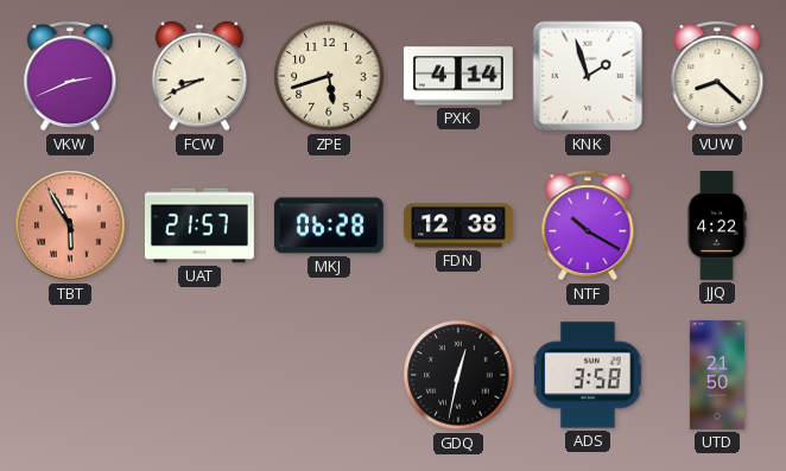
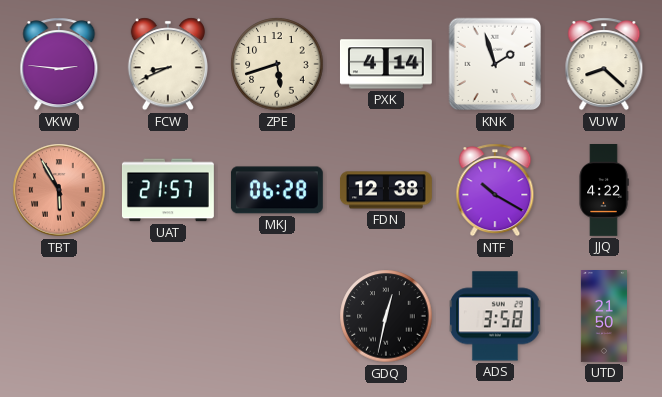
VKW: 2:41 -> 2:46
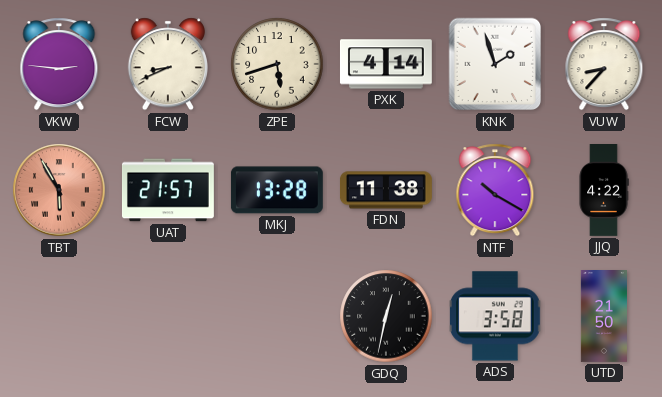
VUW: 8:22 -> 8:37
MKJ: 06:28 -> 13:28
FDN: 12:38 -> 11:38
